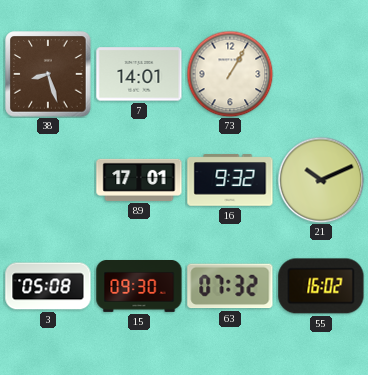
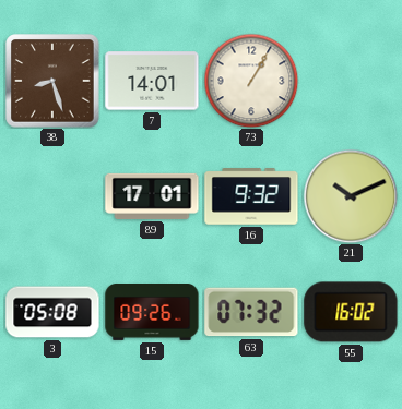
15: 09:30 -> 09:26
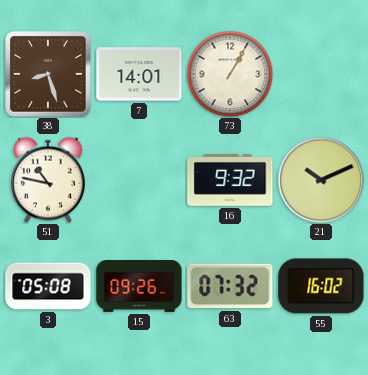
51: none -> 10:47
89: 17:01 -> none
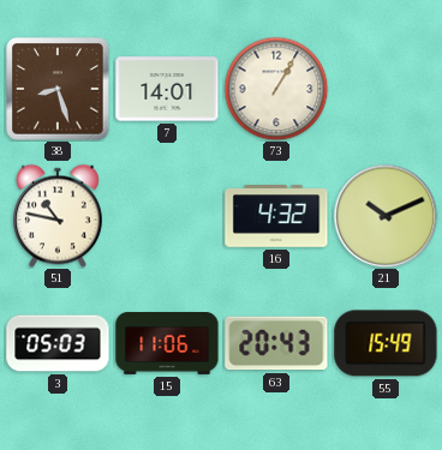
16: 9:32 -> 4:32
3: 05:08 -> 05:03
15: 09:26 -> 11:06
63: 07:32 -> 20:43
55: 16:02 -> 15:49
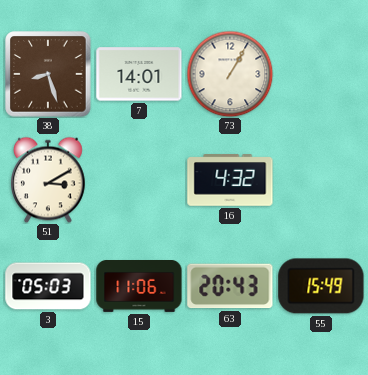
51: 10:47 -> 3:10
21: 10:11 -> none
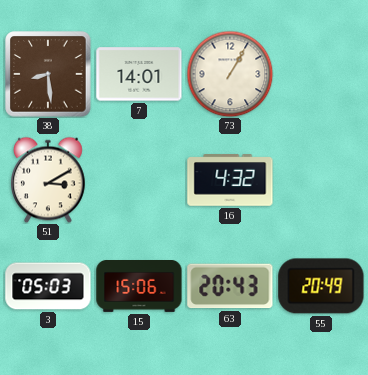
38: 8:27 -> 8:29
15: 11:06 -> 15:06
55: 15:49 -> 20:49
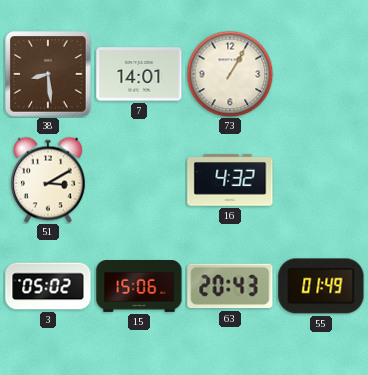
3: 05:03 -> 05:02
55: 20:49 -> 01:49
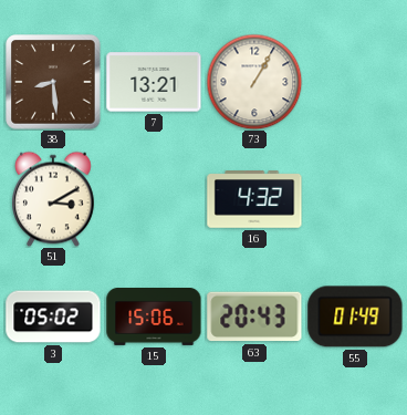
7: 14:01 -> 13:21
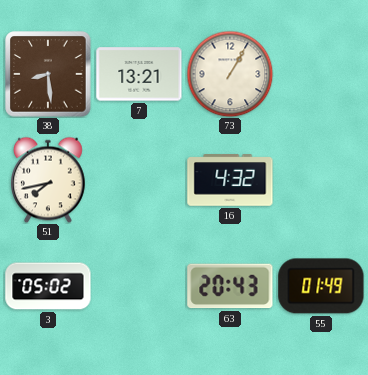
51: 3:10 -> 7:43
15: 15:06 -> none
